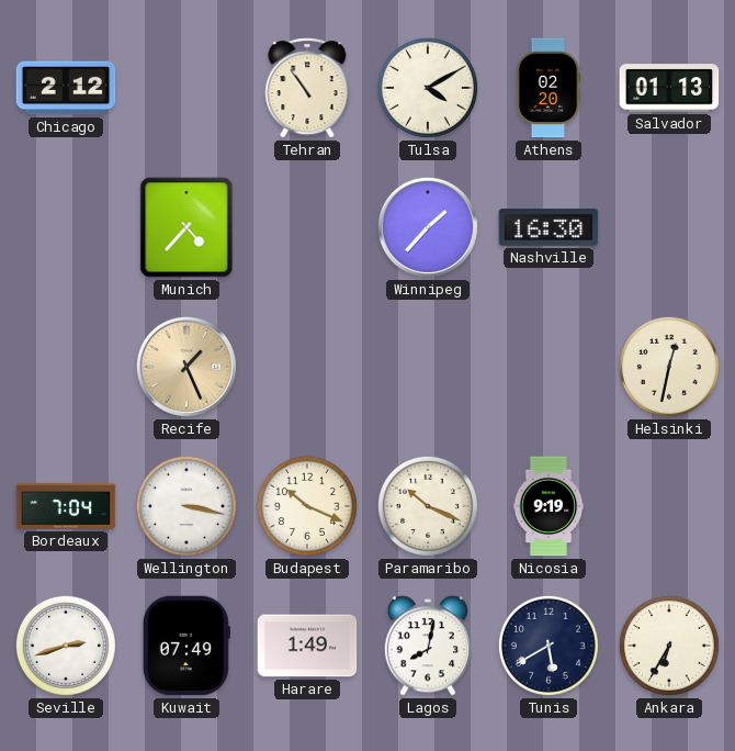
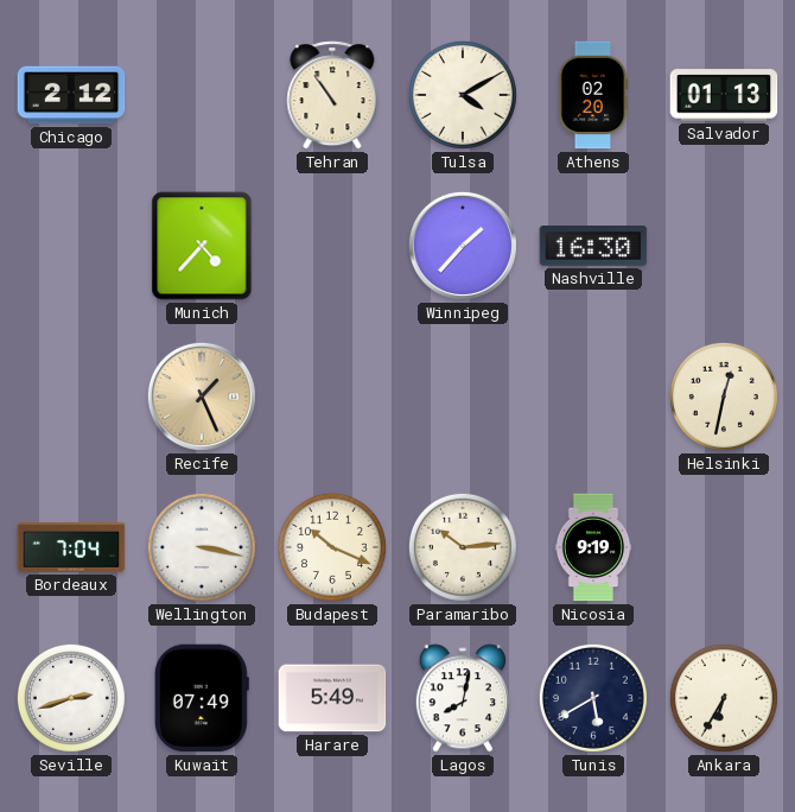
Paramaribo: 10:19 -> 10:14
Harare: 1:49 -> 5:49
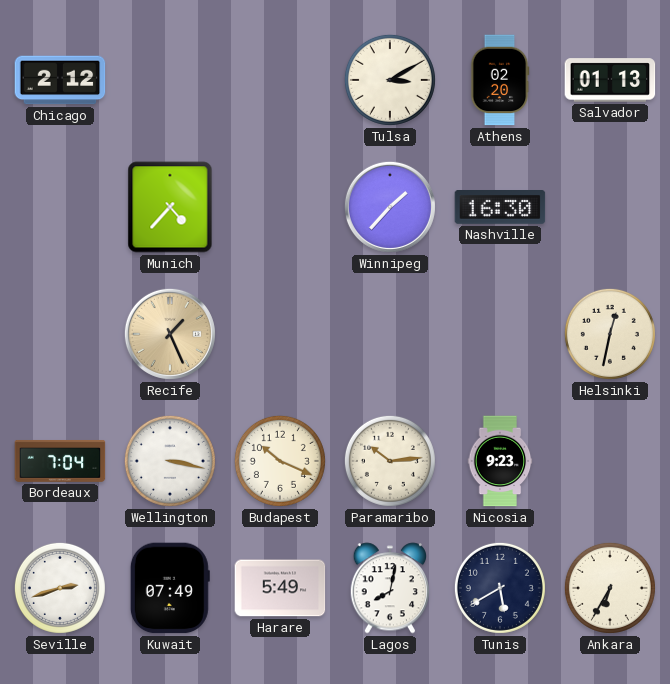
Tehran: 10:54 -> none
Tulsa: 4:10 -> 3:10
Nicosia: 9:19 -> 9:23
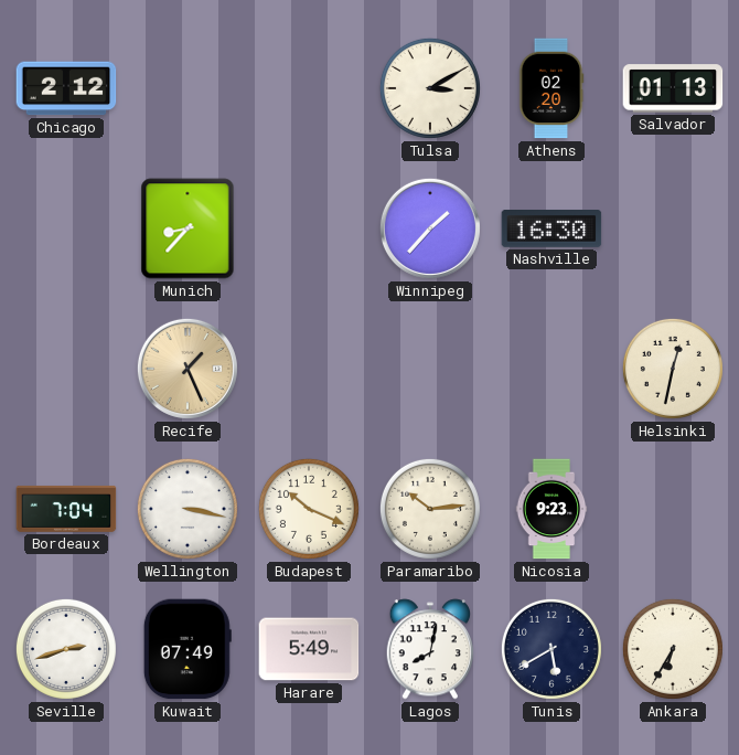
Munich: 4:37 -> 8:37
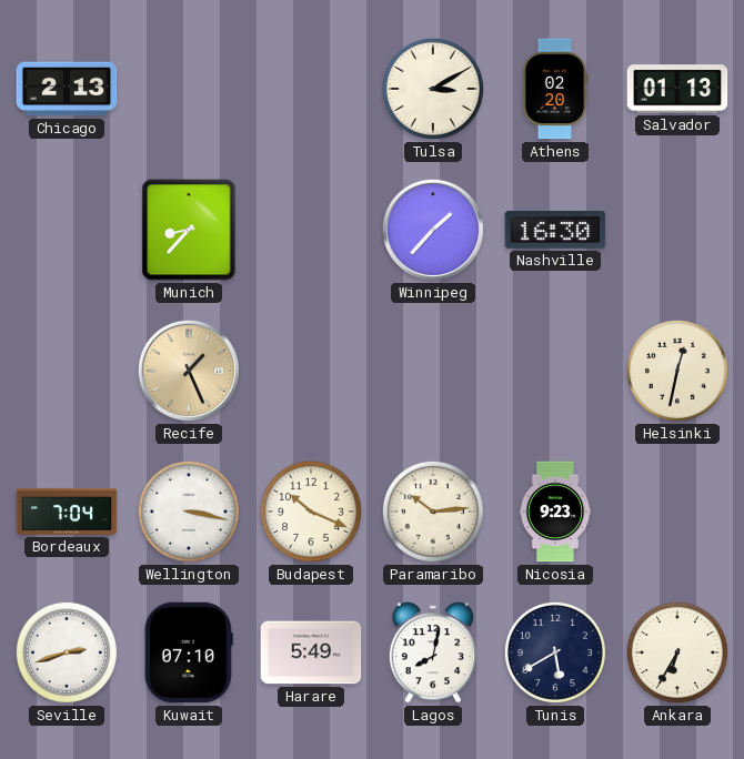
Chicago: 2:12 -> 2:13
Kuwait: 07:49 -> 07:10
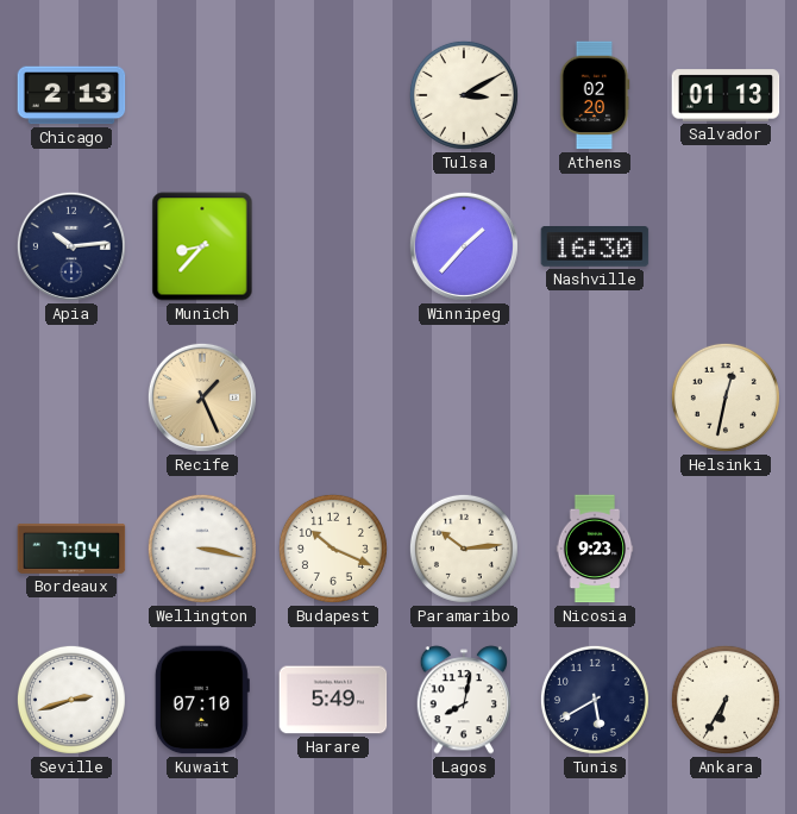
Apia: none -> 10:14
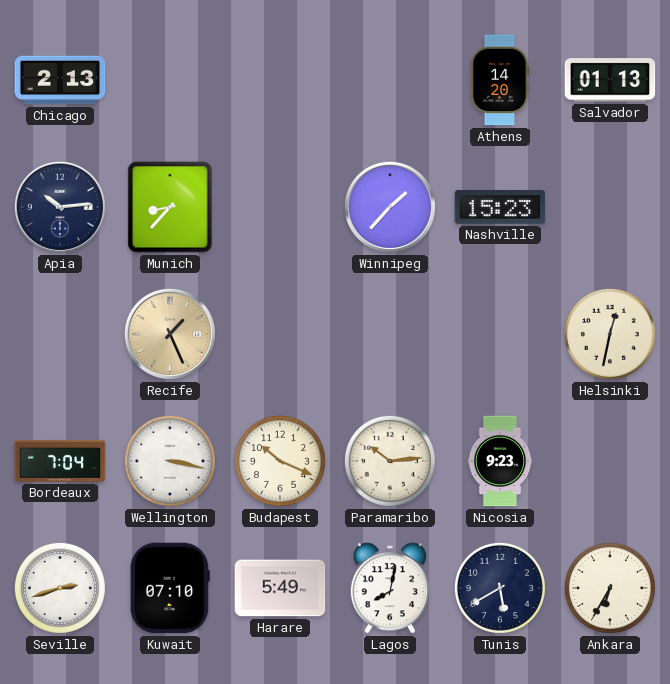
Tulsa: 3:10 -> none
Athens: 02:20 -> 14:20
Nashville: 16:30 -> 15:23
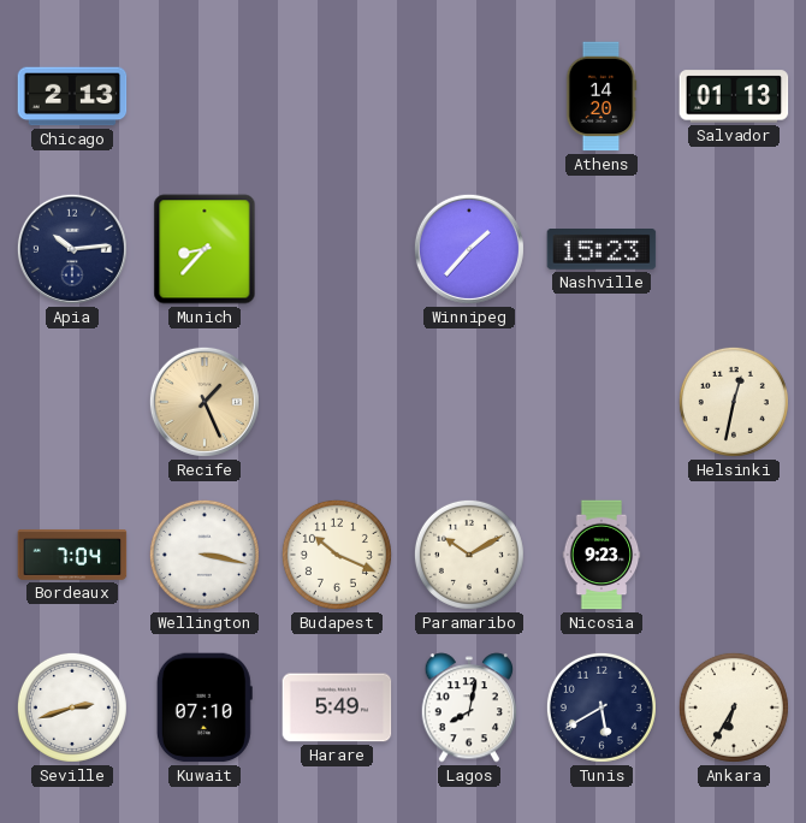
Paramaribo: 10:14 -> 10:10
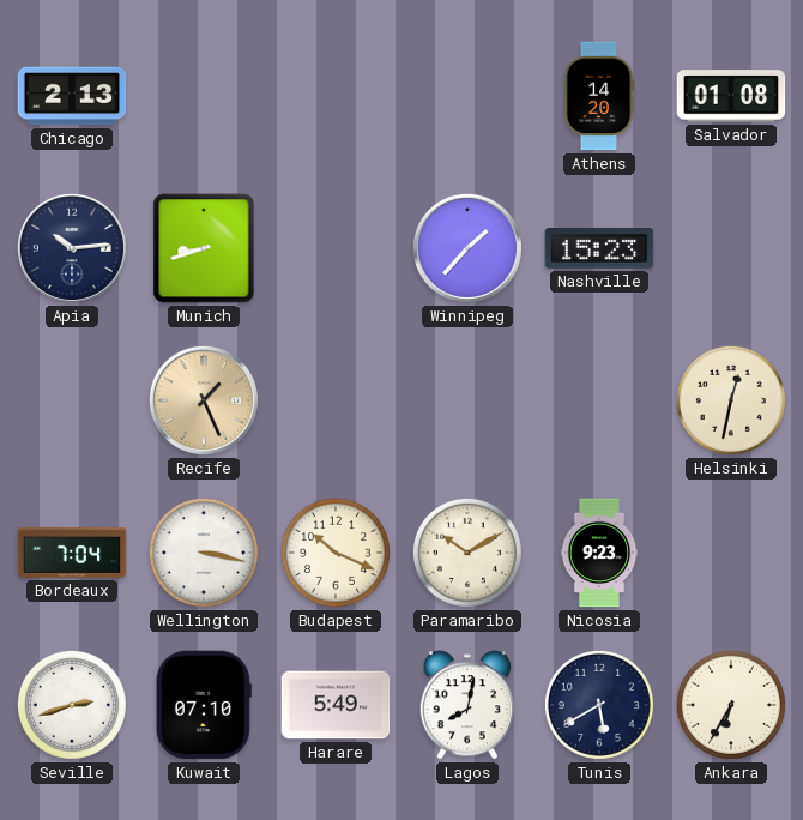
Salvador: 01:13 -> 01:08
Munich: 8:37 -> 8:42
